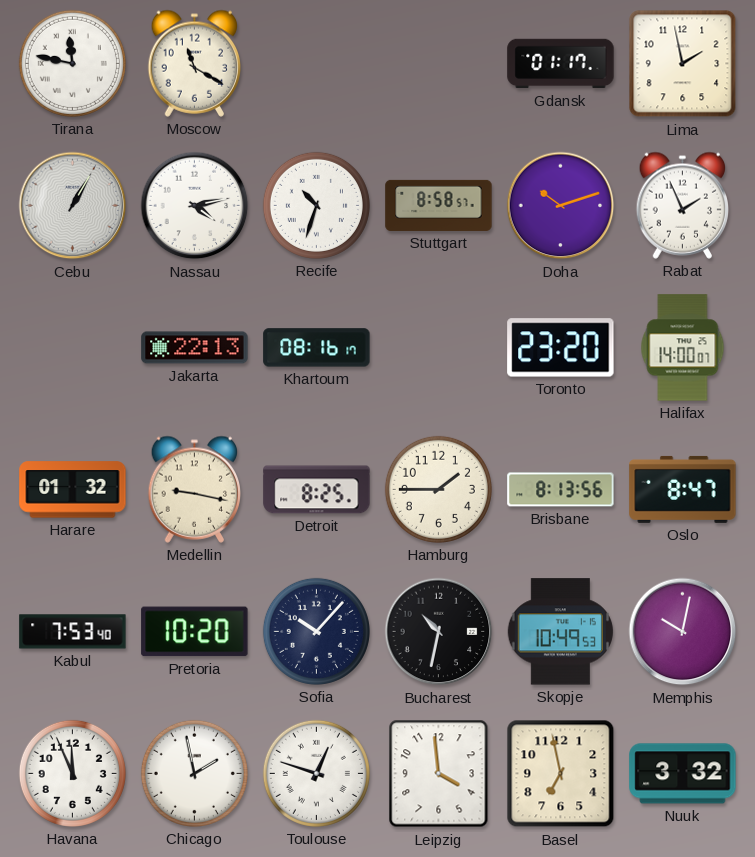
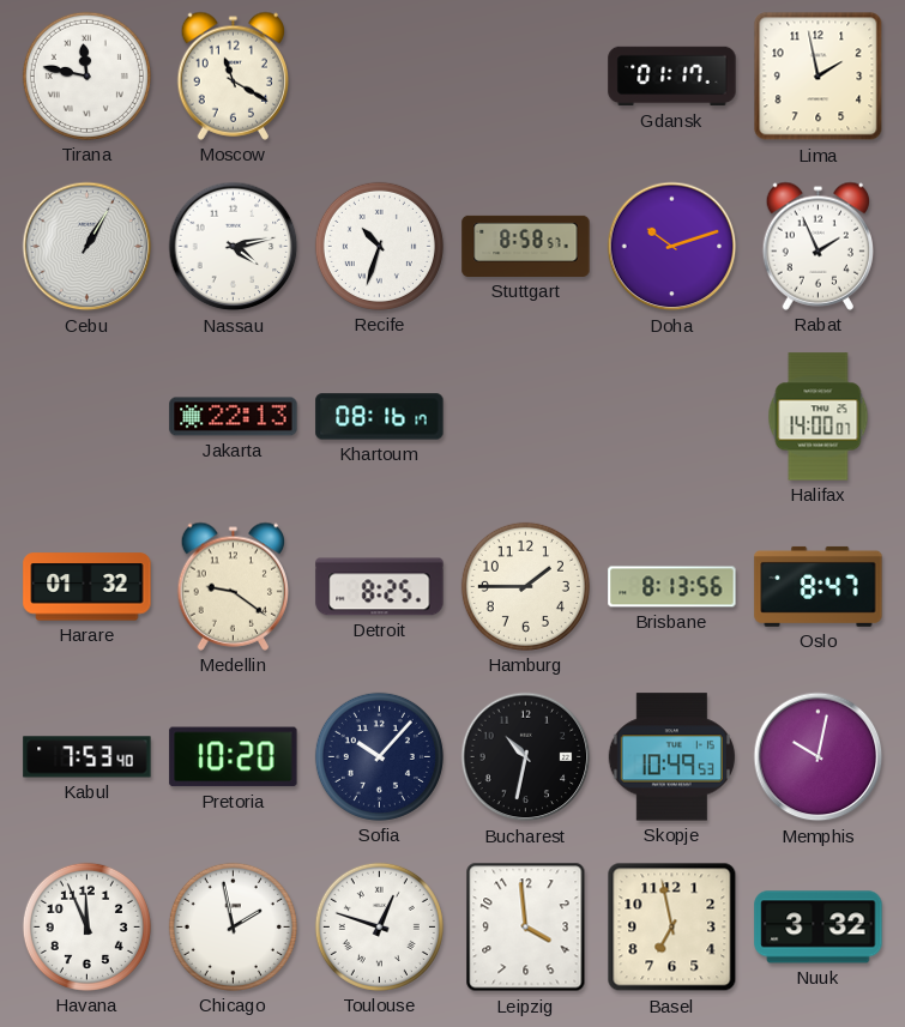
Toronto: 23:20 -> none
Medellin: 9:17 -> 9:21
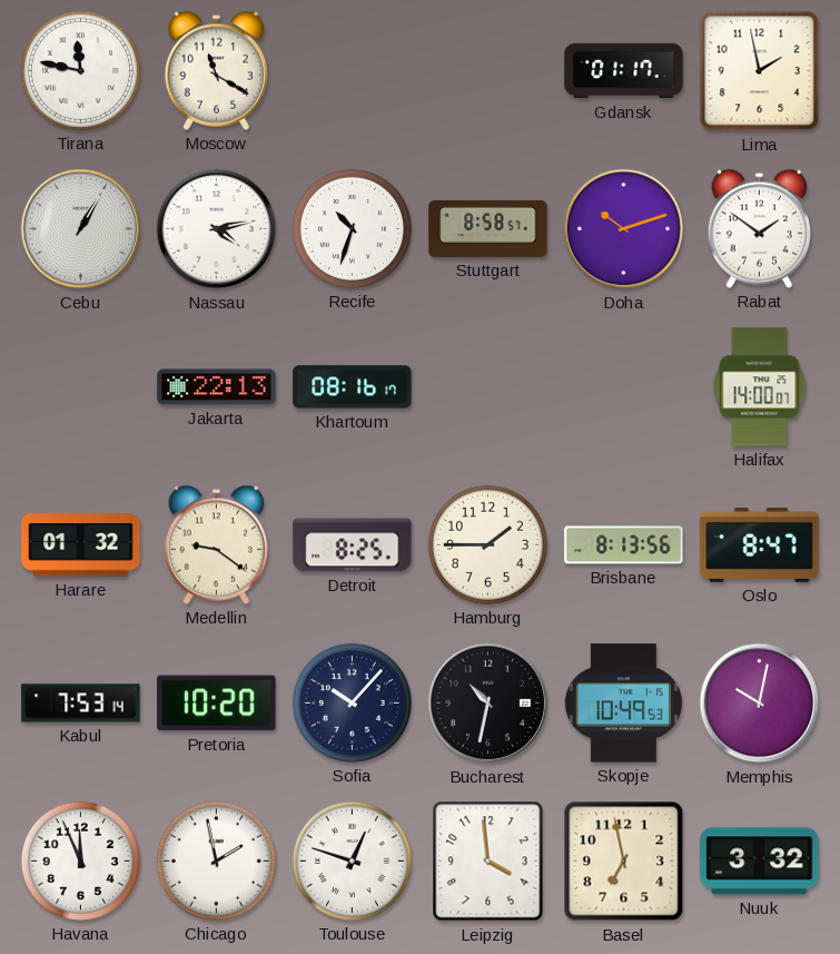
Rabat: 1:56 -> 1:51
Kabul: 7:53:40 -> 7:53:14
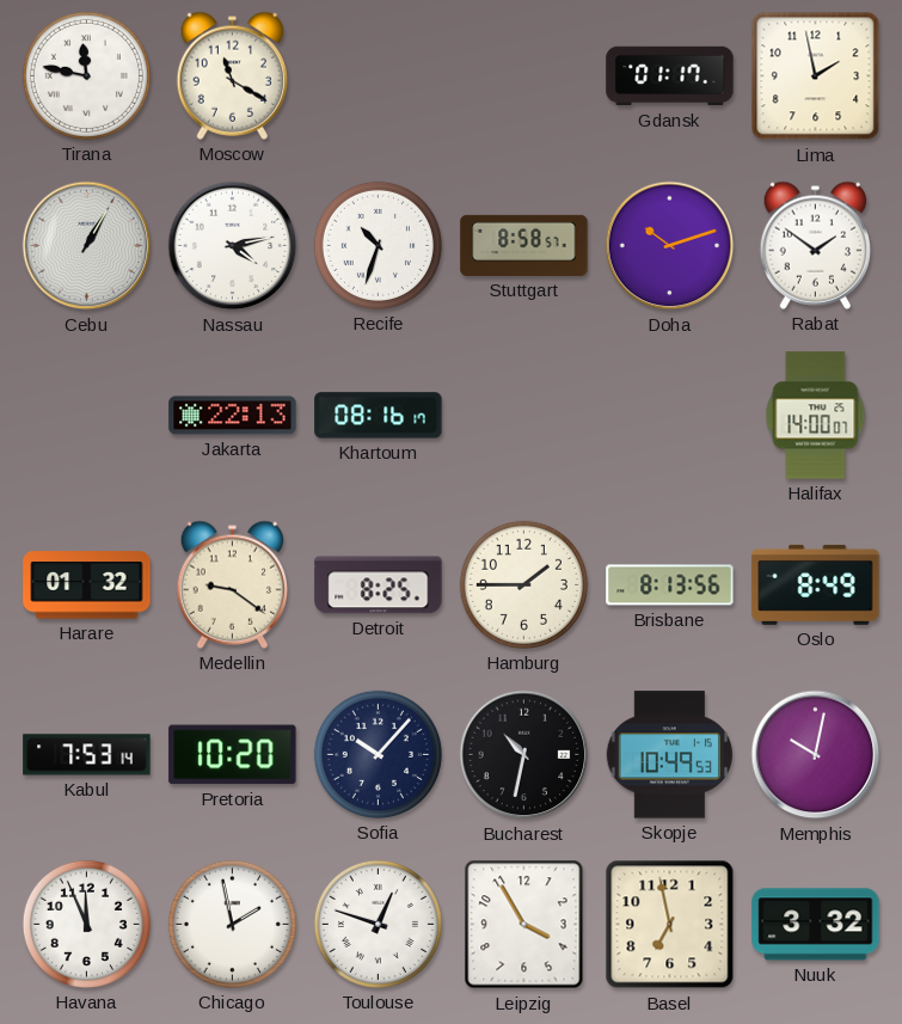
Oslo: 8:47 -> 8:49
Leipzig: 3:59 -> 3:55
